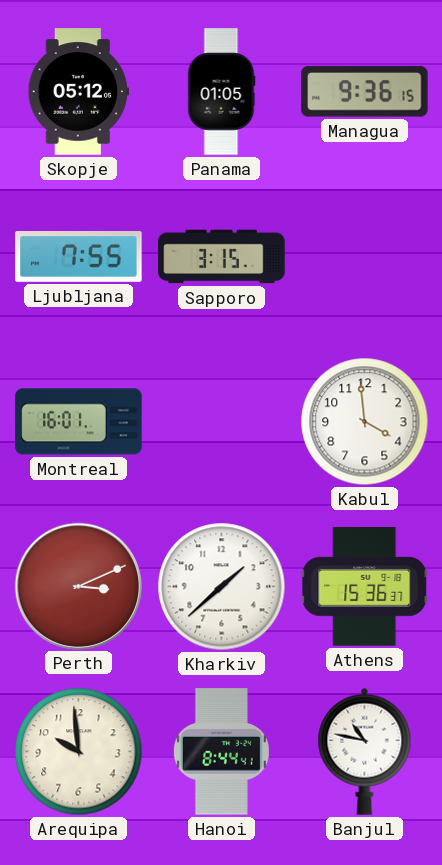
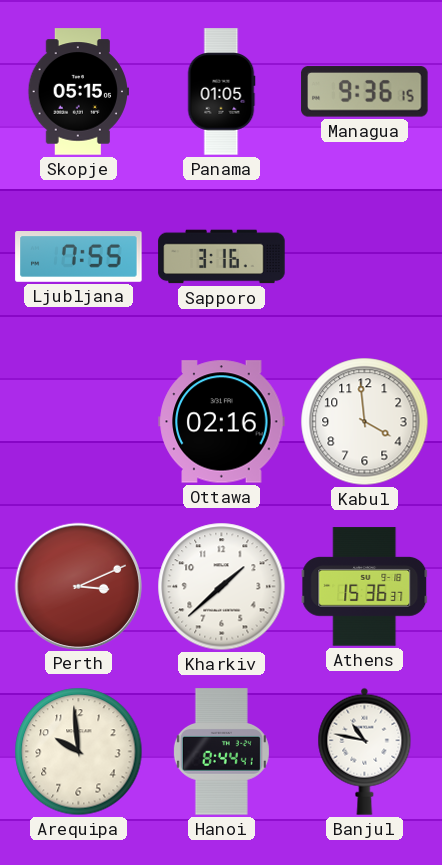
Skopje: 05:12 -> 05:15
Sapporo: 3:15 -> 3:16
Montreal: 16:01 -> none
Ottawa: none -> 02:16
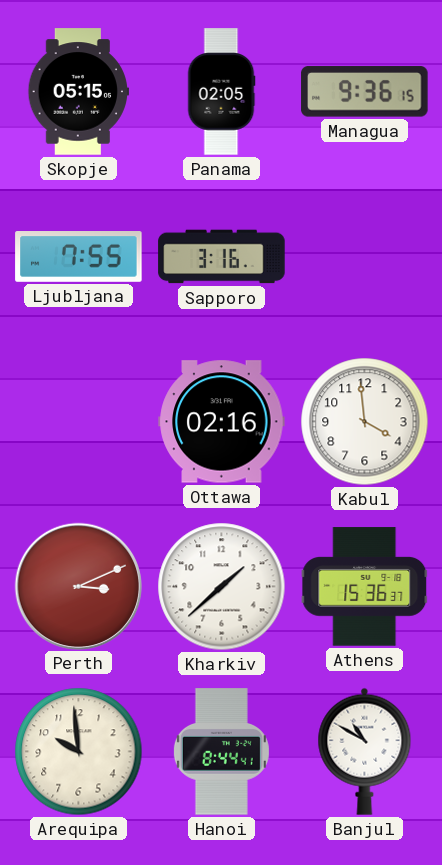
Panama: 01:05 -> 02:05
Banjul: 10:47 -> 10:50
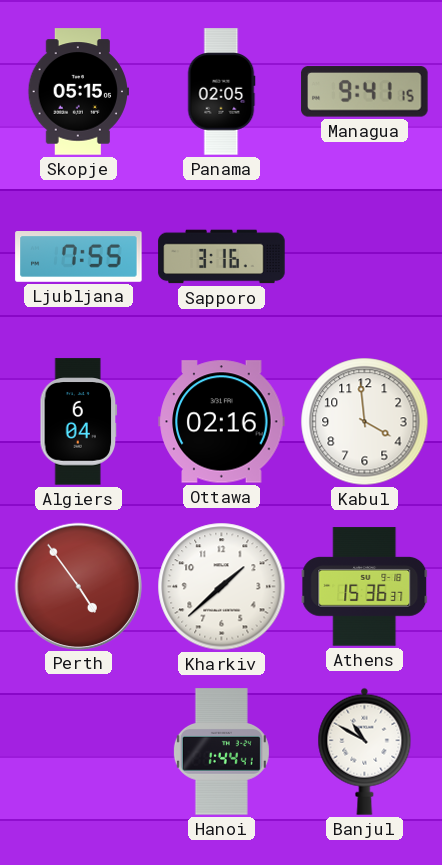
Managua: 9:36 -> 9:41
Algiers: none -> 6:04
Perth: 3:11 -> 4:54
Arequipa: 9:59 -> none
Hanoi: 8:44 -> 1:44
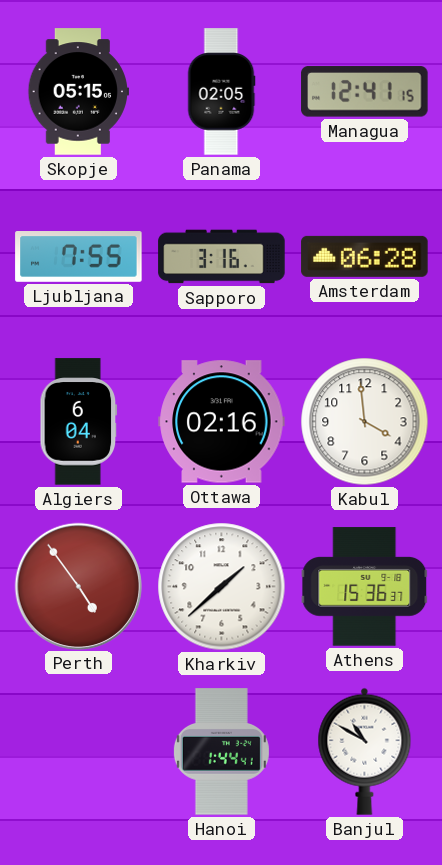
Managua: 9:41 -> 12:41
Amsterdam: none -> 06:28
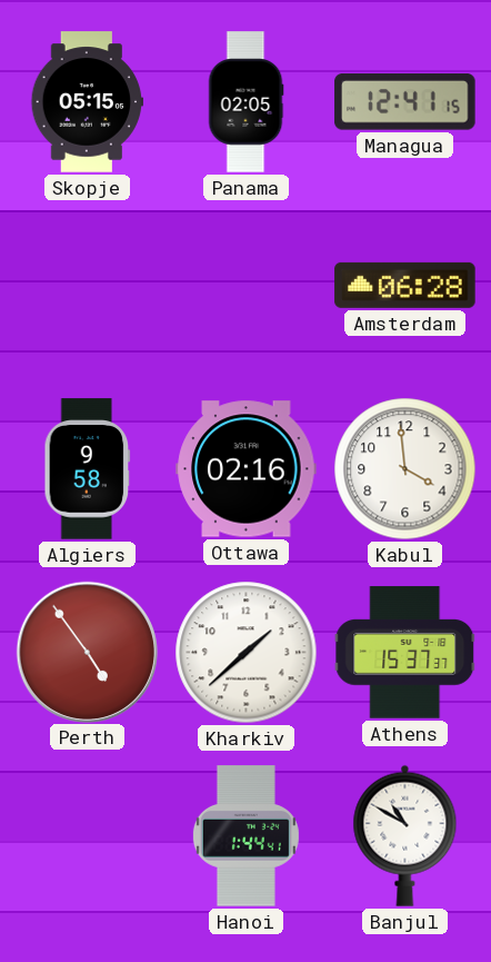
Ljubljana: 7:55 -> none
Sapporo: 3:16 -> none
Algiers: 6:04 -> 9:58
Athens: 15:36 -> 15:37
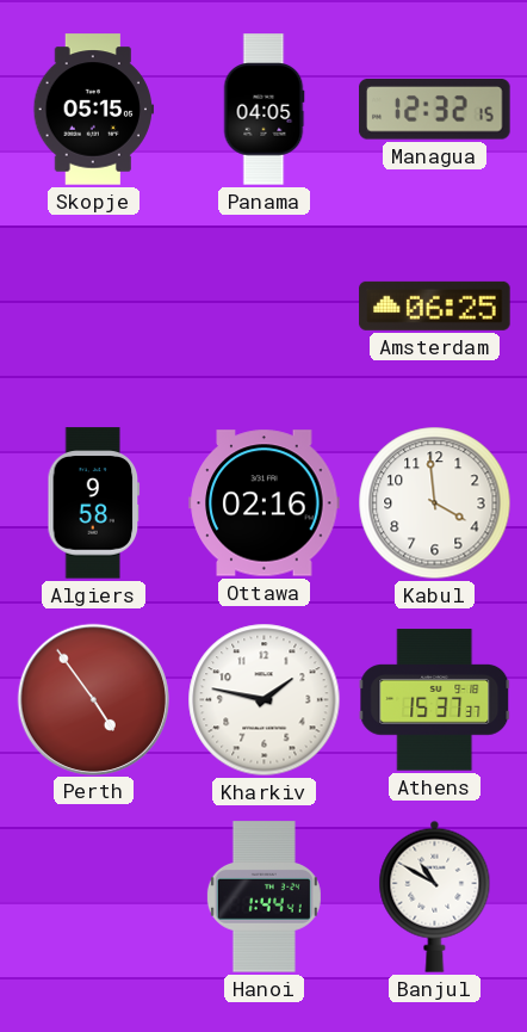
Panama: 02:05 -> 04:05
Managua: 12:41 -> 12:32
Amsterdam: 06:28 -> 06:25
Kharkiv: 1:38 -> 1:47
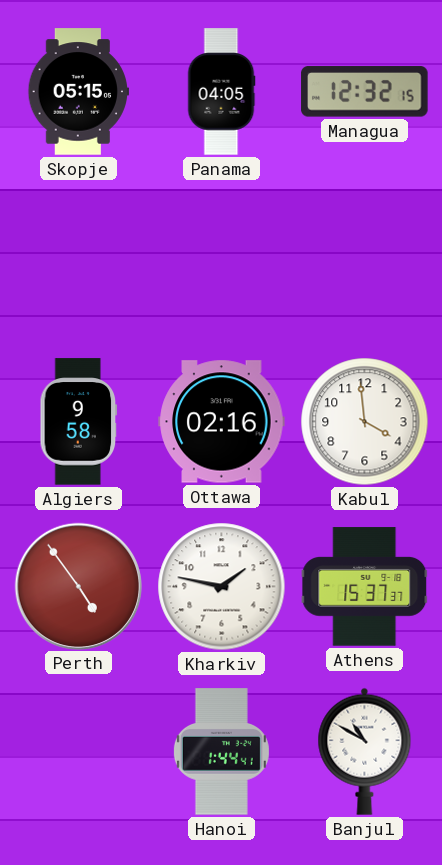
Amsterdam: 06:25 -> none
